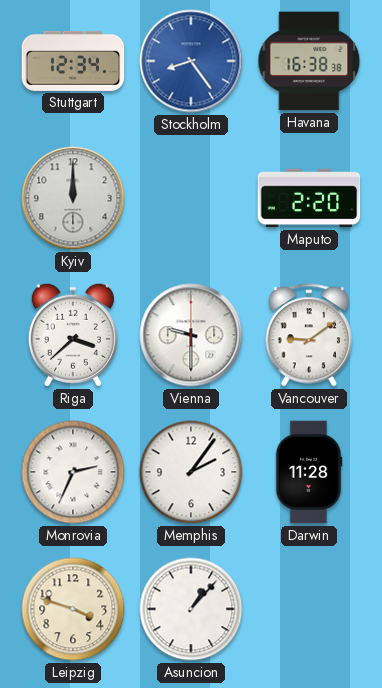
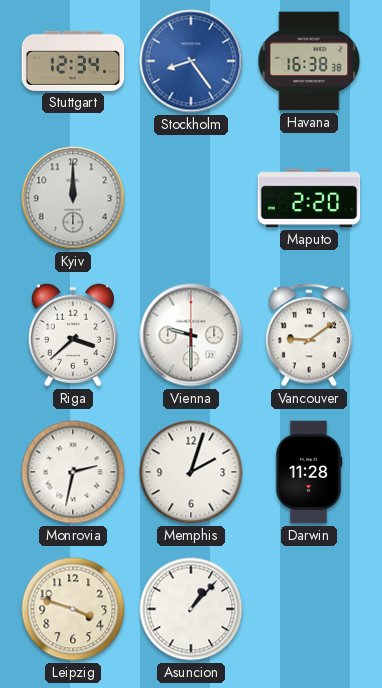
Monrovia: 2:34 -> 2:32
Memphis: 2:06 -> 2:03
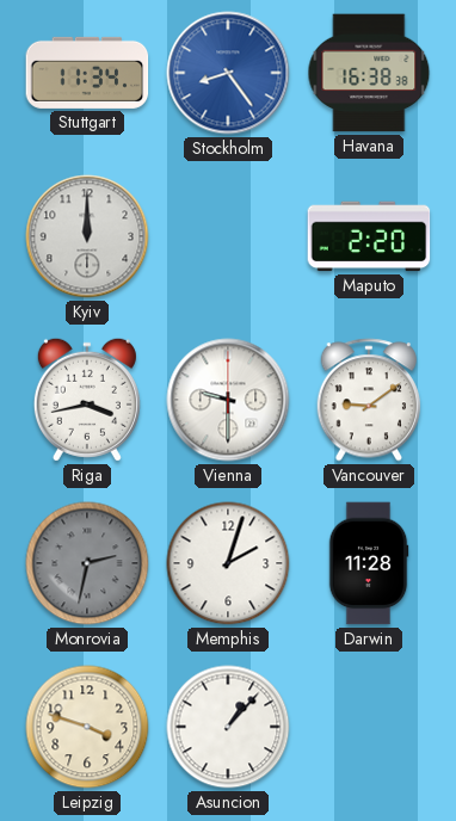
Stuttgart: 12:34 -> 11:34
Riga: 3:38 -> 3:43
Monrovia dial: white -> grey
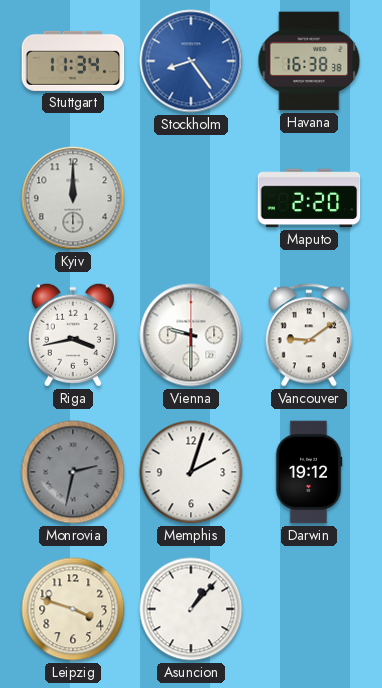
Darwin: 11:28 -> 19:12
